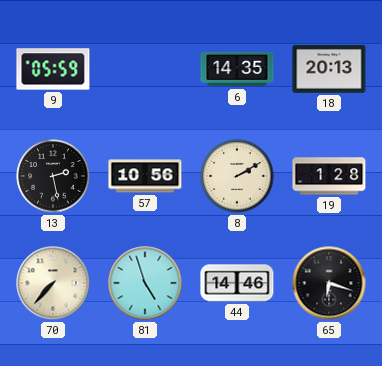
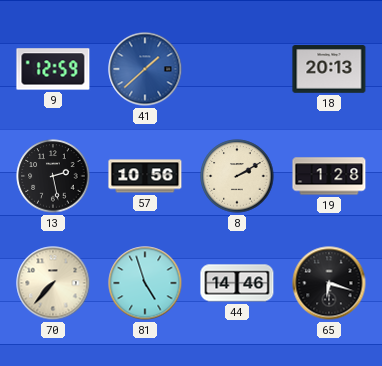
9: 05:59 -> 12:59
41: none -> 1:38
6: 14:35 -> none
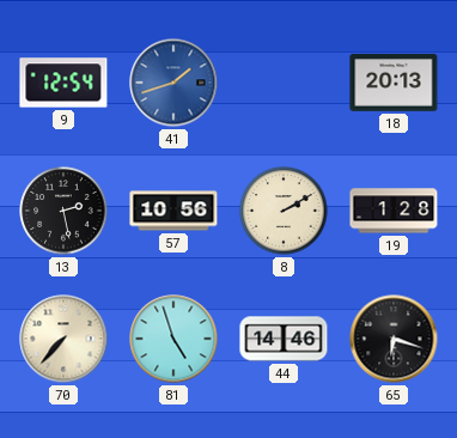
9: 12:59 -> 12:54
41: 1:38 -> 1:42
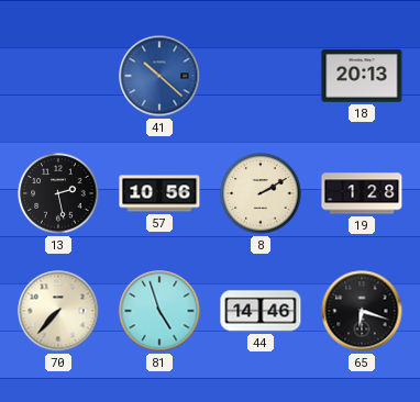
9: 12:54 -> none
41: 1:42 -> 10:22
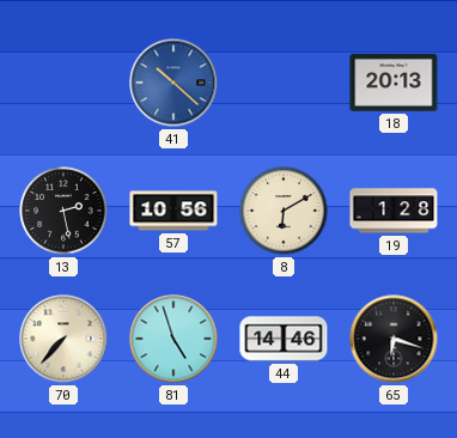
8: 2:10 -> 6:10
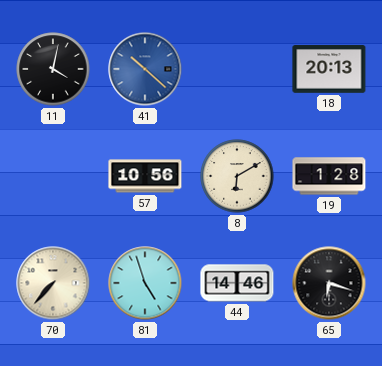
11: none -> 4:02
13: 2:28 -> none
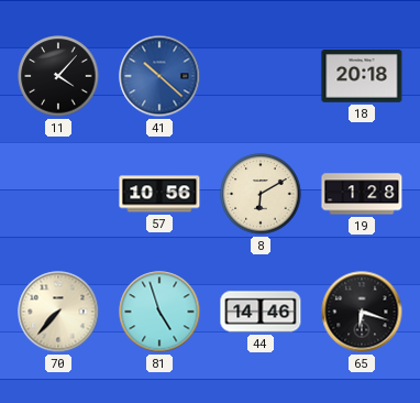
11: 4:02 -> 4:07
18: 20:13 -> 20:18
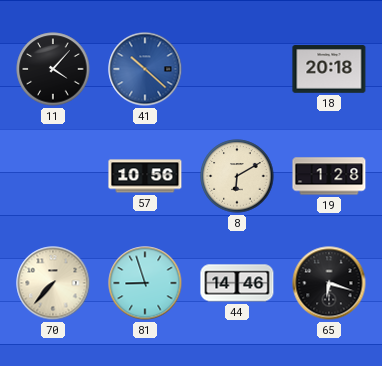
81: 4:57 -> 8:57
